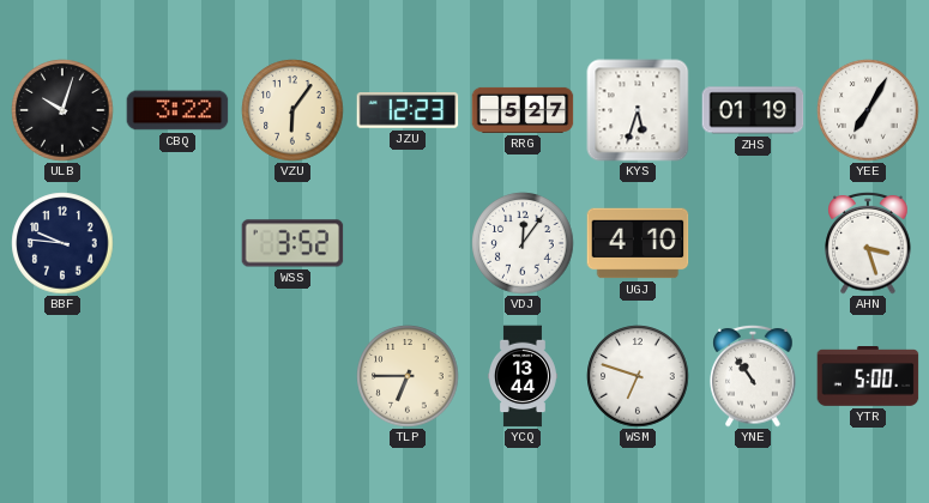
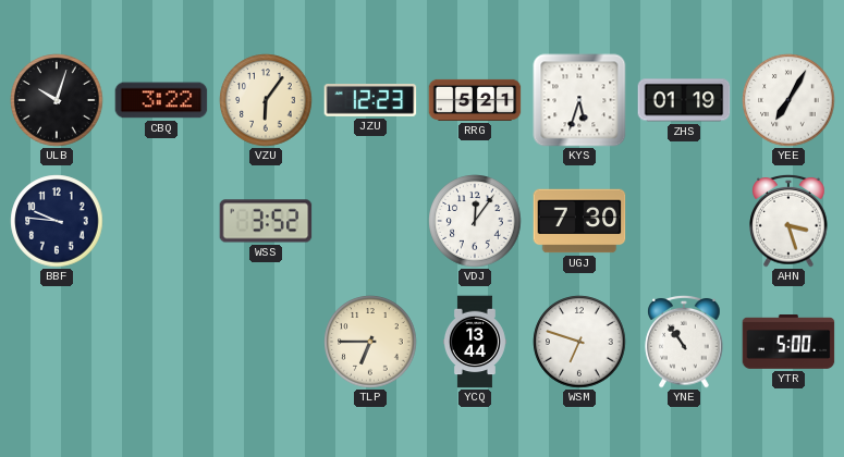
RRG: 5:27 -> 5:21
UGJ: 4:10 -> 7:30
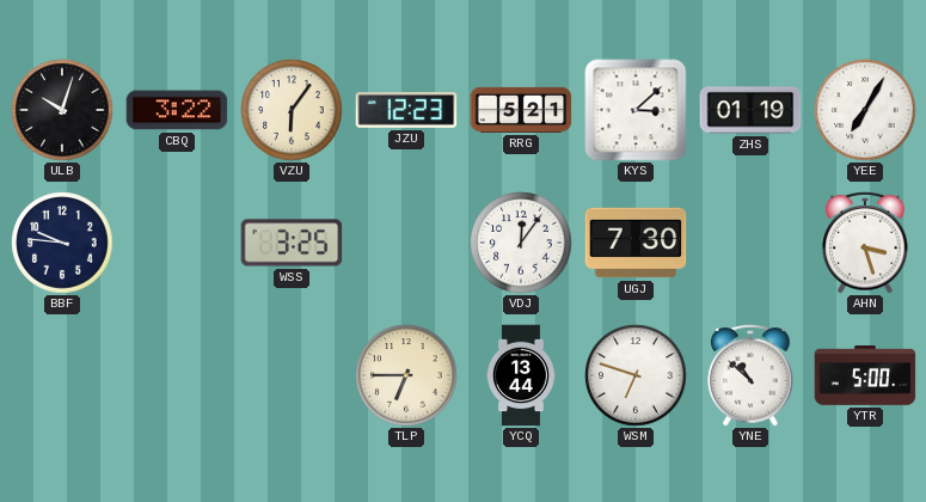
KYS: 5:33 -> 3:08
WSS: 3:52 -> 3:25
YNE: 10:54 -> 10:52
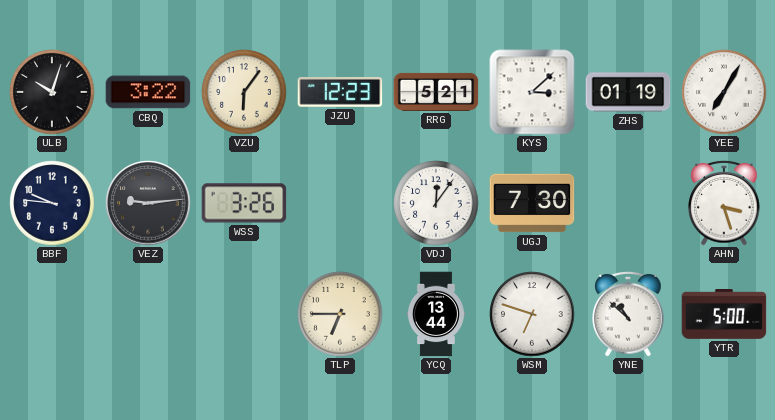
VEZ: none -> 9:14
WSS: 3:25 -> 3:26
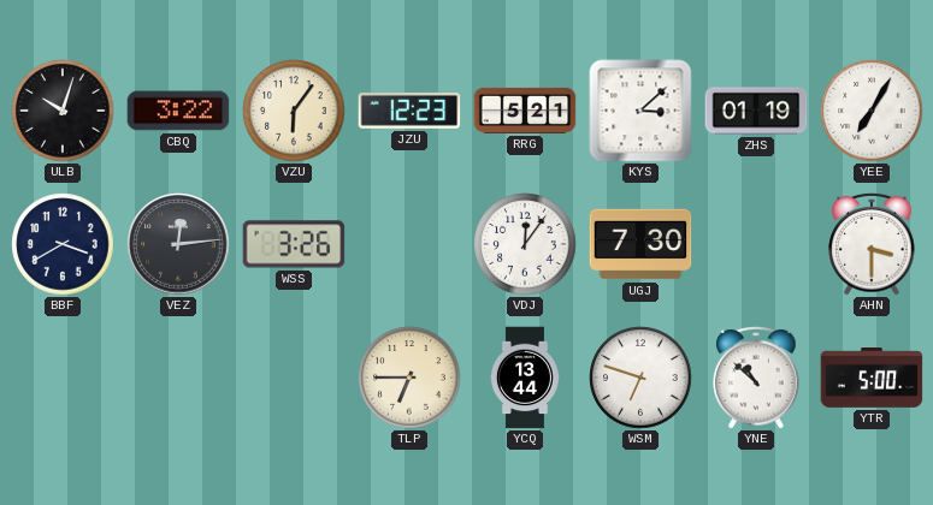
BBF: 9:46 -> 3:40
VEZ: 9:14 -> 12:14
AHN: 3:27 -> 3:30
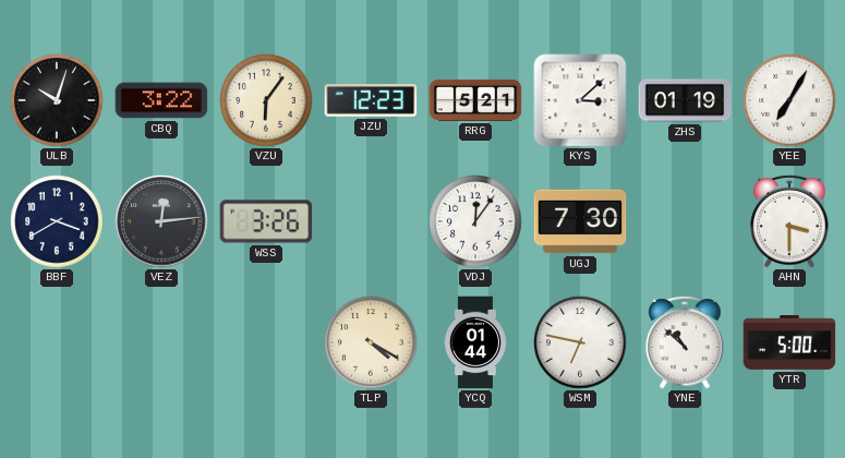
TLP: 6:45 -> 4:20
YCQ: 13:44 -> 01:44
WSM: 6:48 -> 6:47
